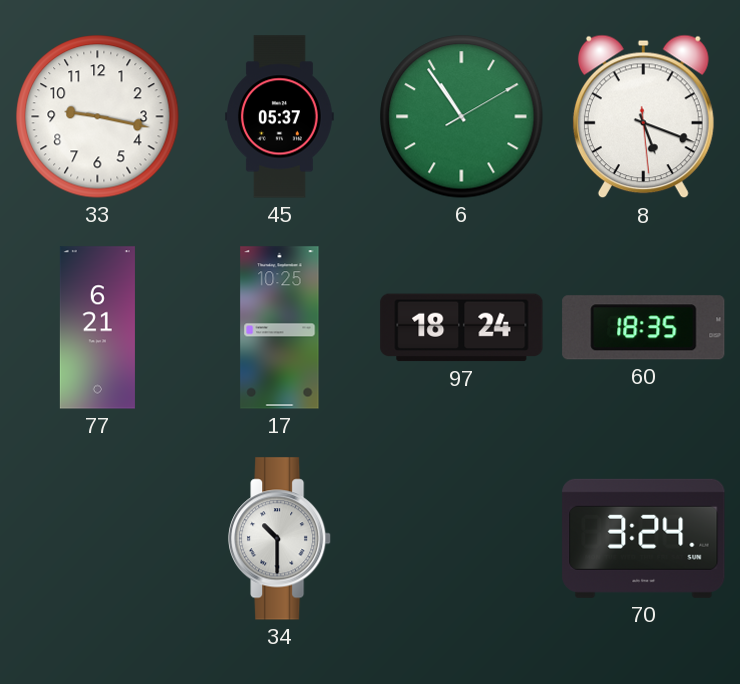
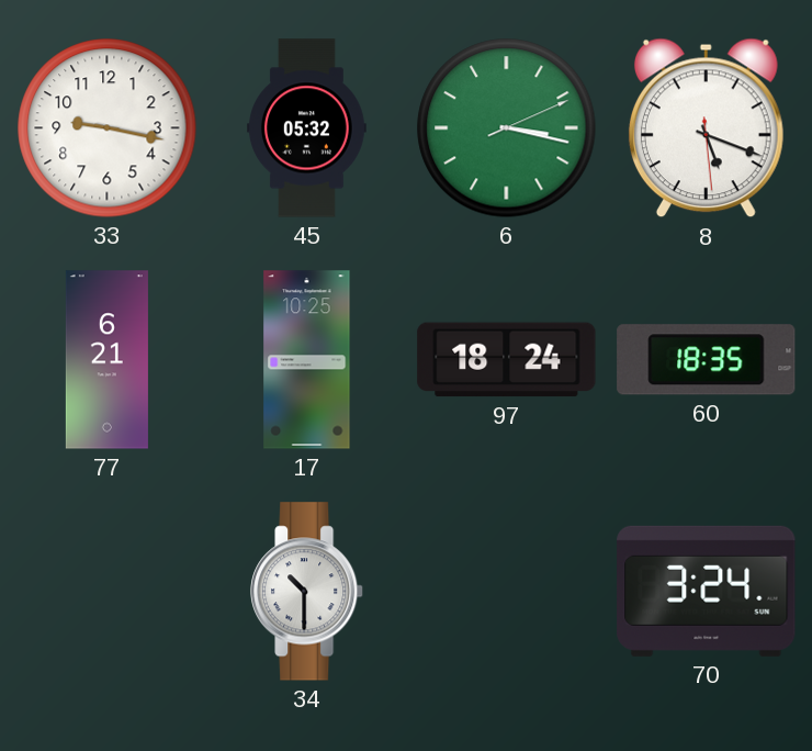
45: 05:37 -> 05:32
6: 10:54 -> 3:17
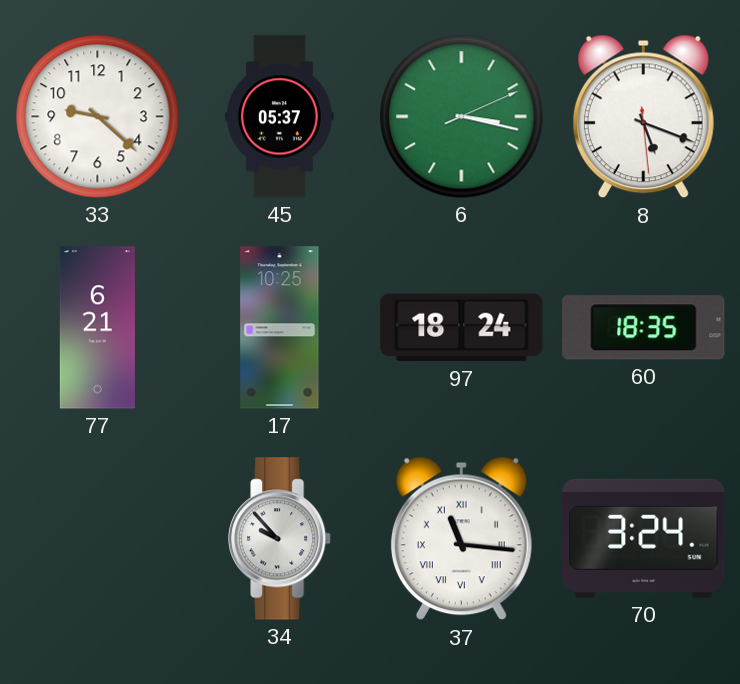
33: 9:17 -> 9:22
45: 05:32 -> 05:37
34: 10:30 -> 9:53
37: none -> 11:16
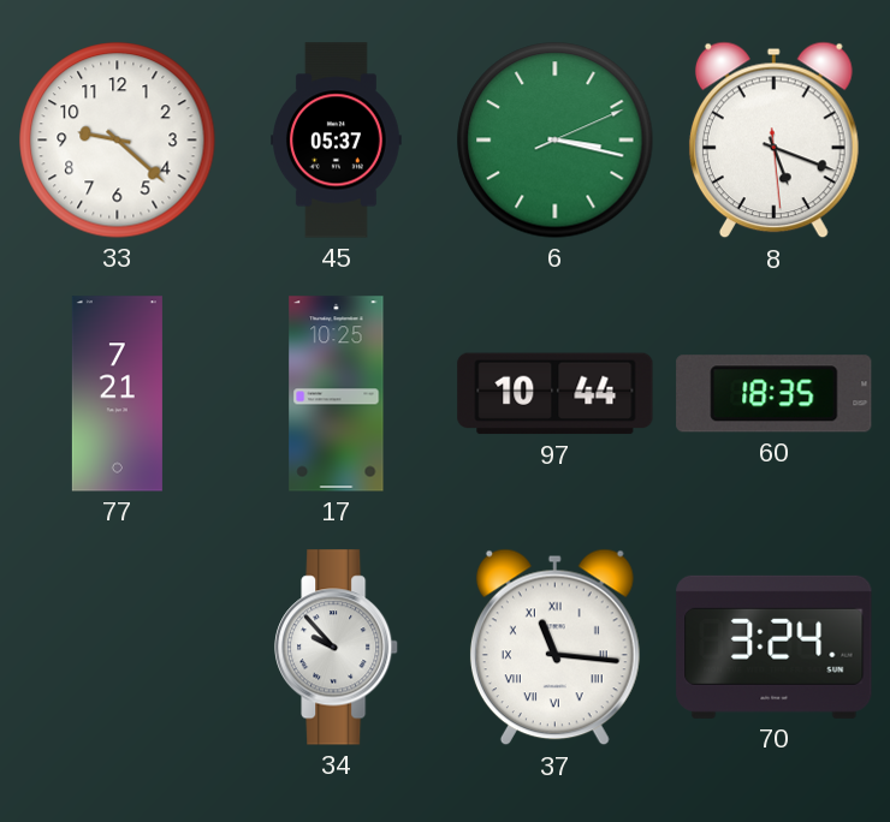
77: 6:21 -> 7:21
97: 18:24 -> 10:44
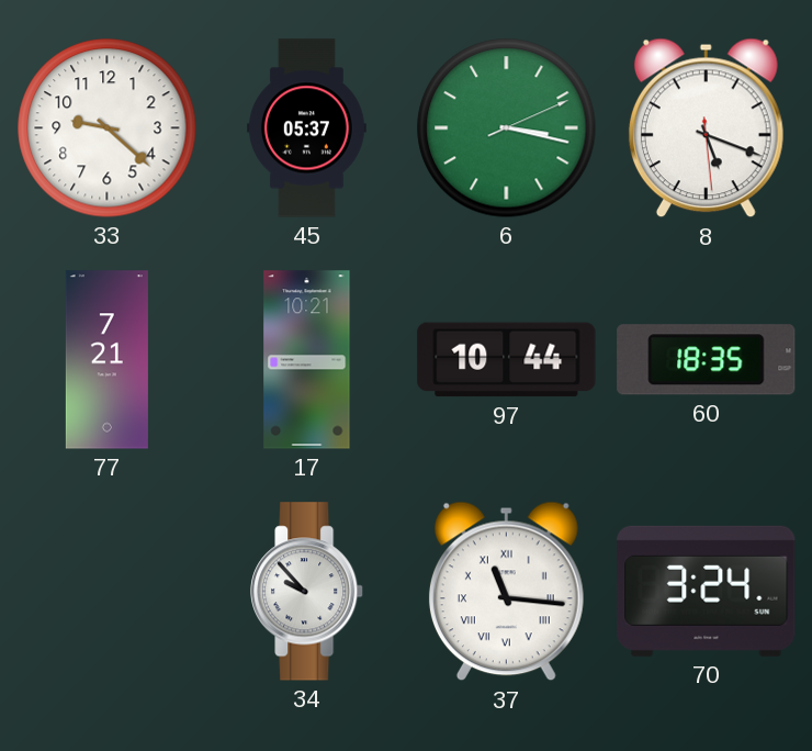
17: 10:25 -> 10:21
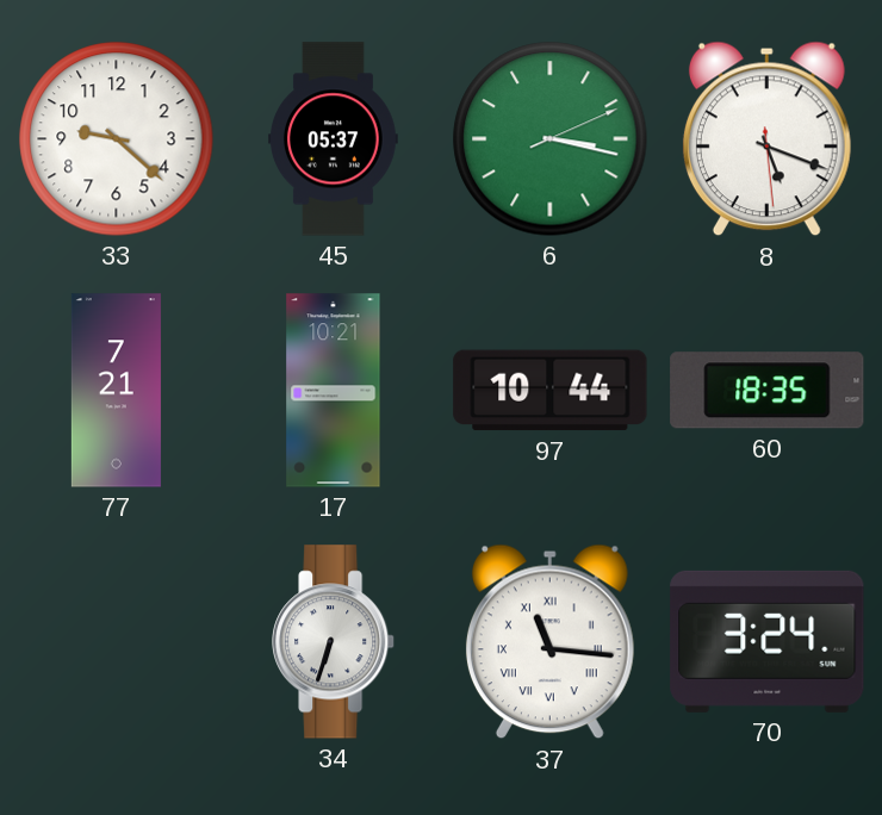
34: 9:53 -> 6:33
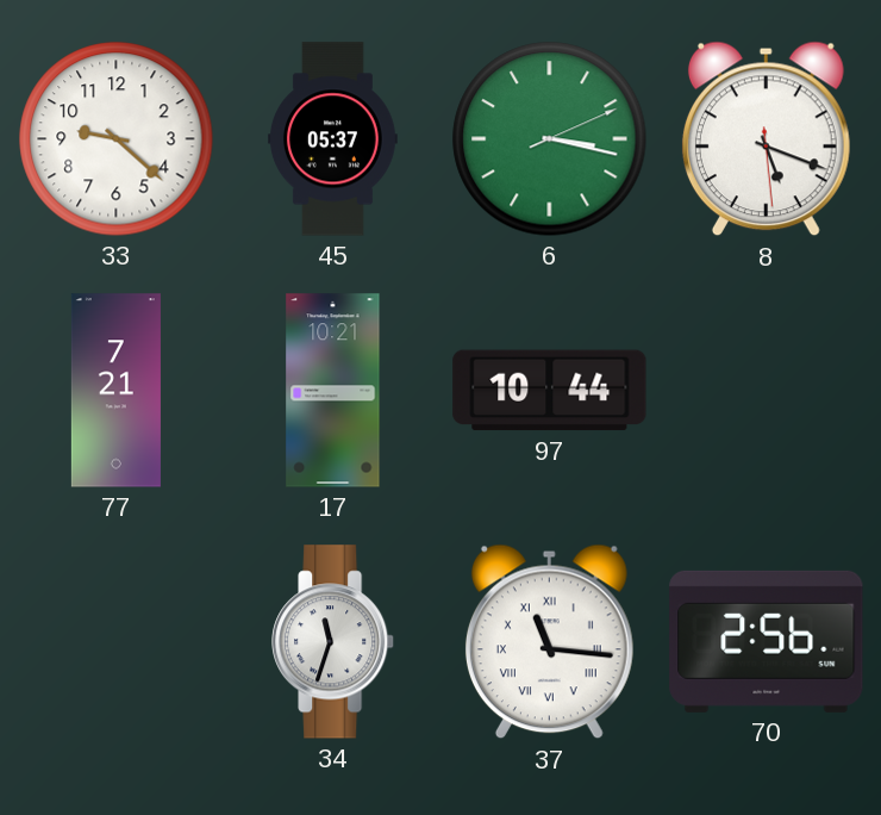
60: 18:35 -> none
34: 6:33 -> 11:33
70: 3:24 -> 2:56
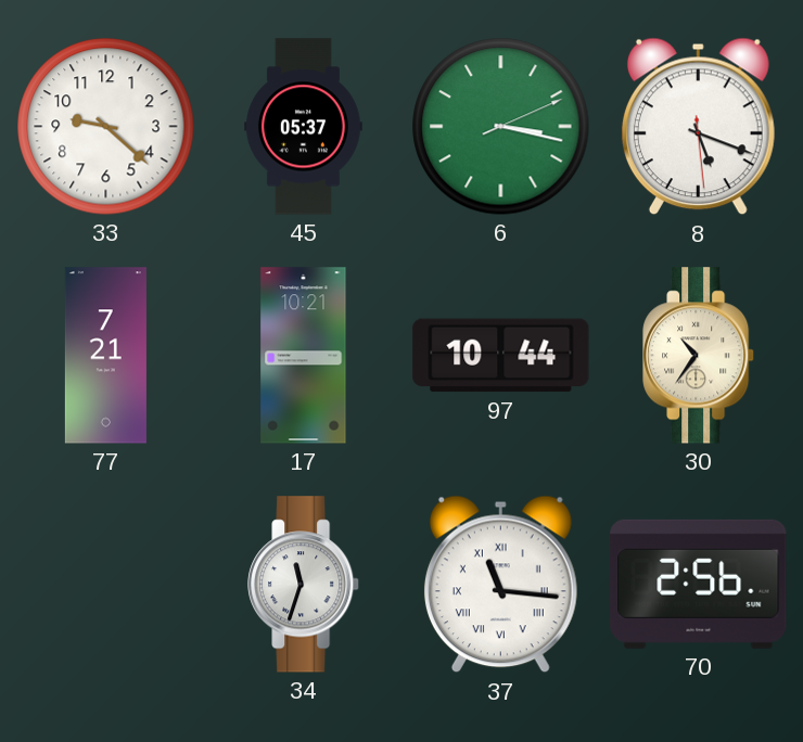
30: none -> 10:36
